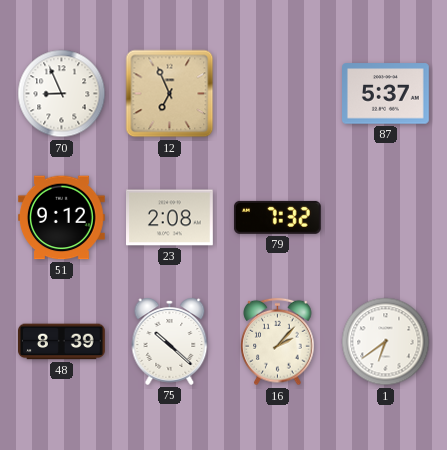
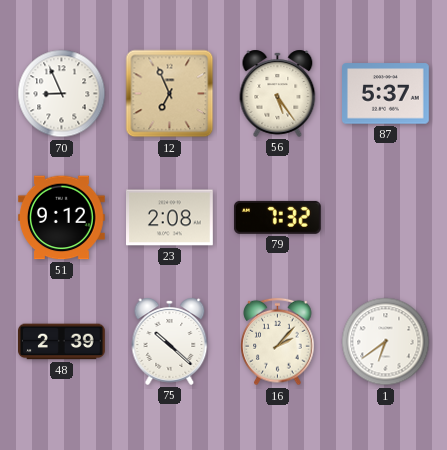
56: none -> 5:24
48: 8:39 -> 2:39
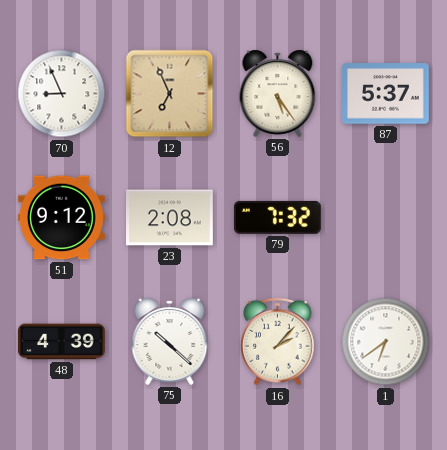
48: 2:39 -> 4:39
